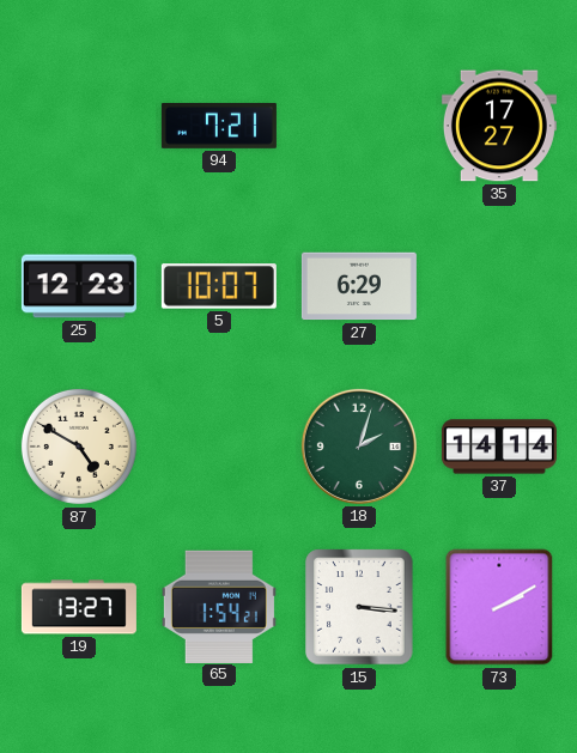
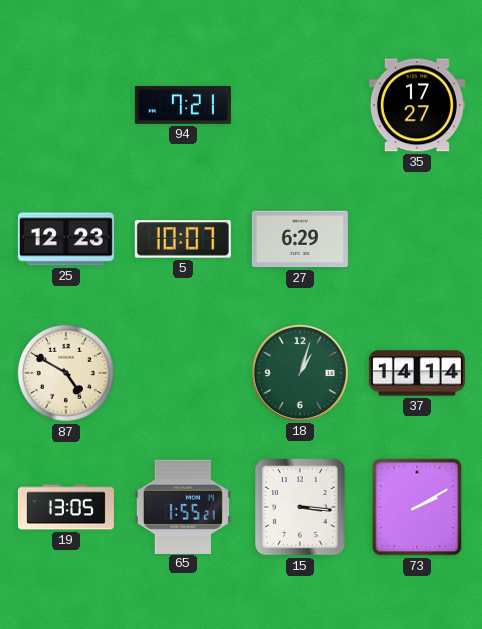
18: 2:03 -> 1:03
19: 13:27 -> 13:05
65: 1:54 -> 1:55
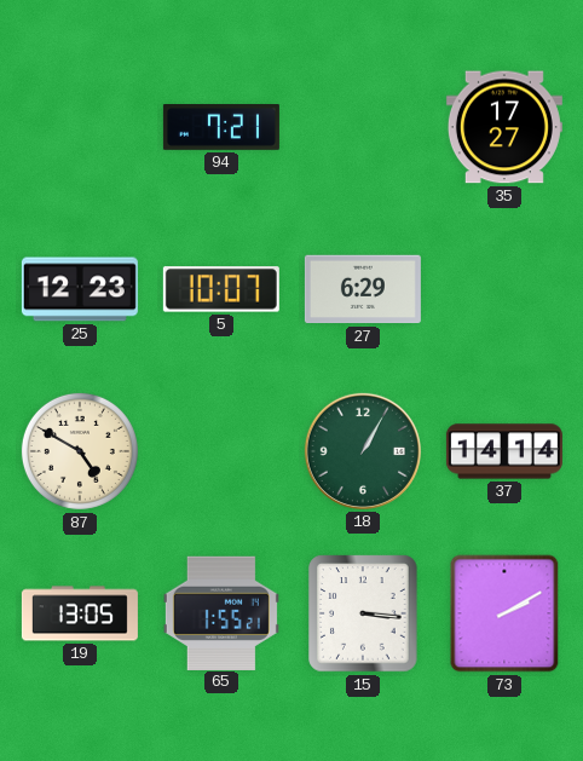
18: 1:03 -> 1:05
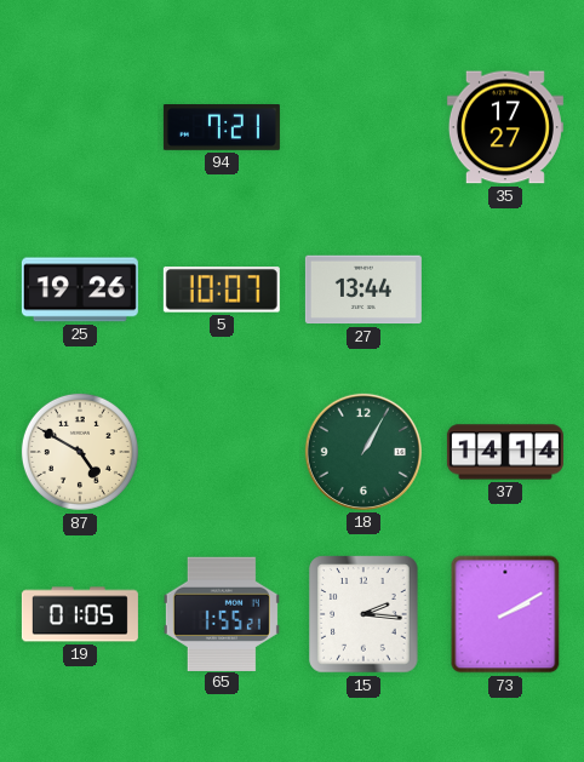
25: 12:23 -> 19:26
27: 6:29 -> 13:44
19: 13:05 -> 01:05
15: 3:16 -> 2:16
